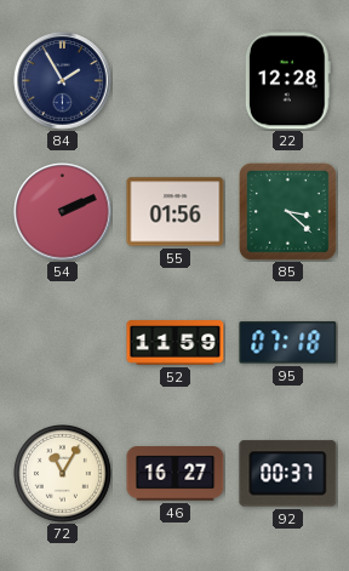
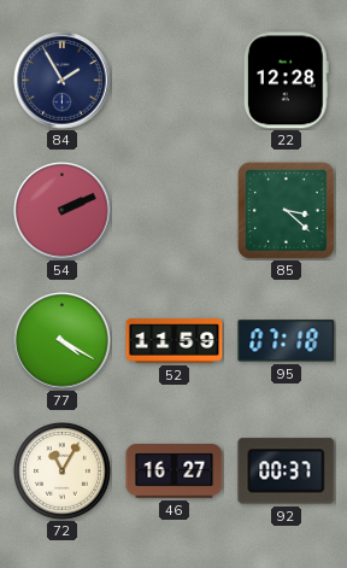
55: 01:56 -> none
77: none -> 4:20
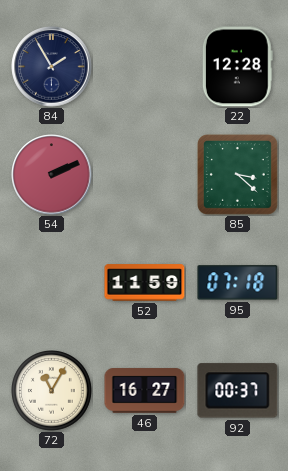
77: 4:20 -> none
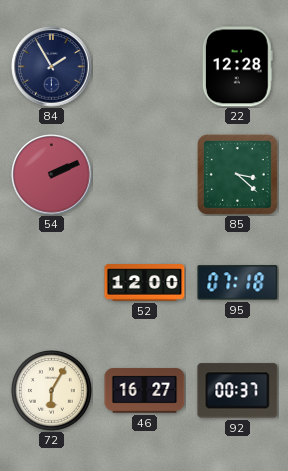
52: 11:59 -> 12:00
72: 11:05 -> 6:05
